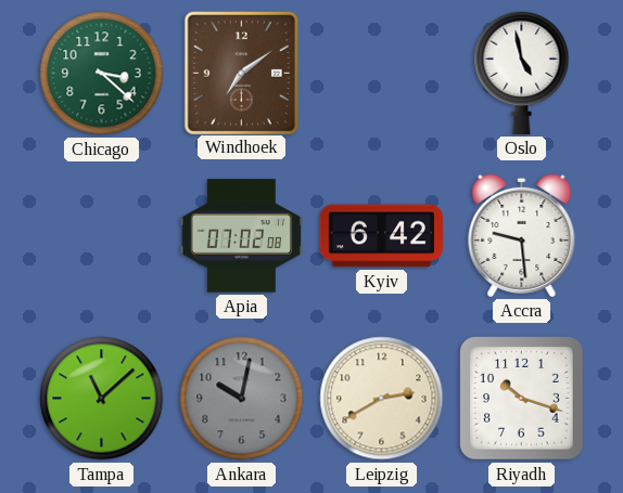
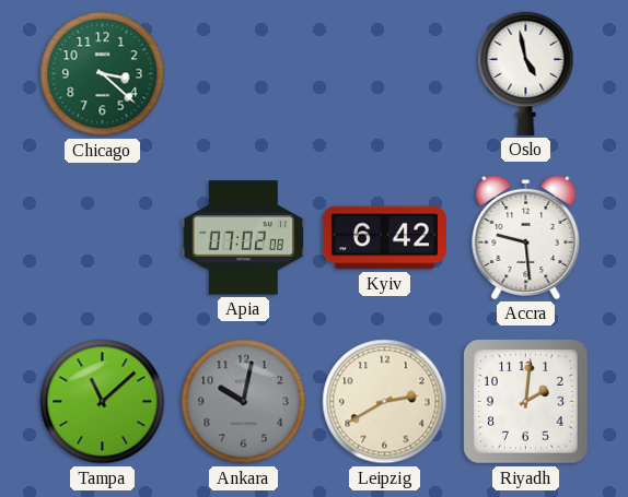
Windhoek: 7:09 -> none
Riyadh: 10:18 -> 2:01
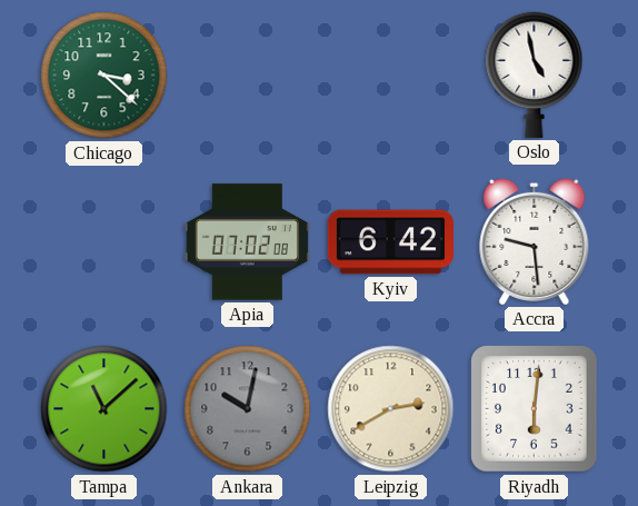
Riyadh: 2:01 -> 6:01
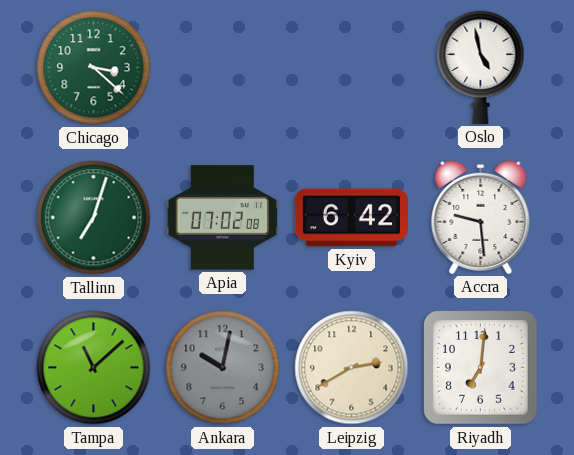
Tallinn: none -> 7:03
Riyadh: 6:01 -> 7:01
